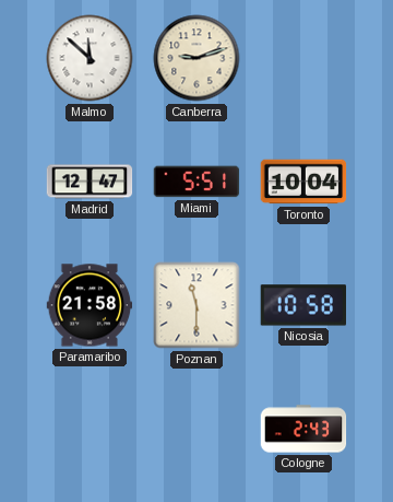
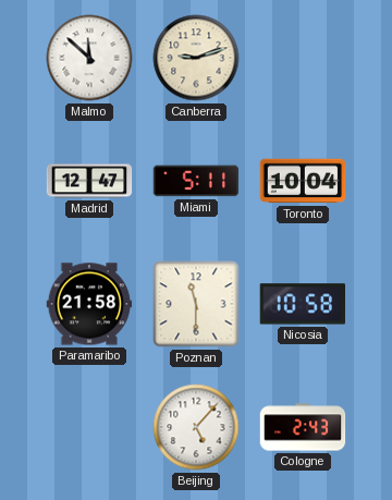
Miami: 5:51 -> 5:11
Beijing: none -> 5:07
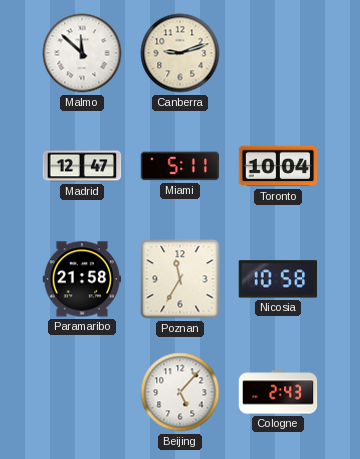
Poznan: 11:30 -> 11:35
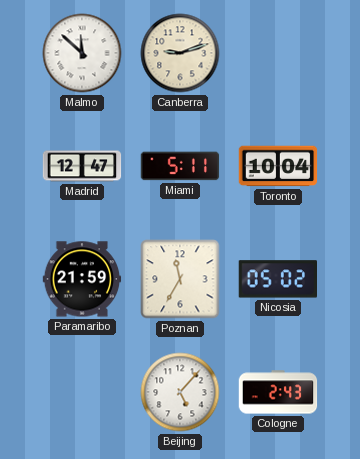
Paramaribo: 21:58 -> 21:59
Nicosia: 10:58 -> 05:02
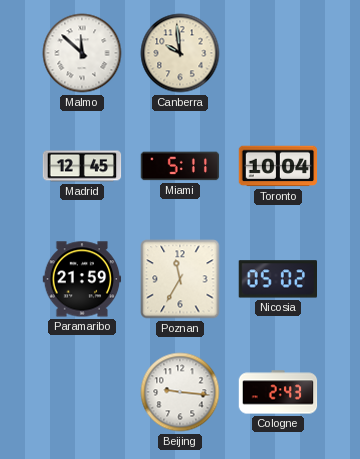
Canberra: 9:12 -> 9:59
Madrid: 12:47 -> 12:45
Beijing: 5:07 -> 9:16
